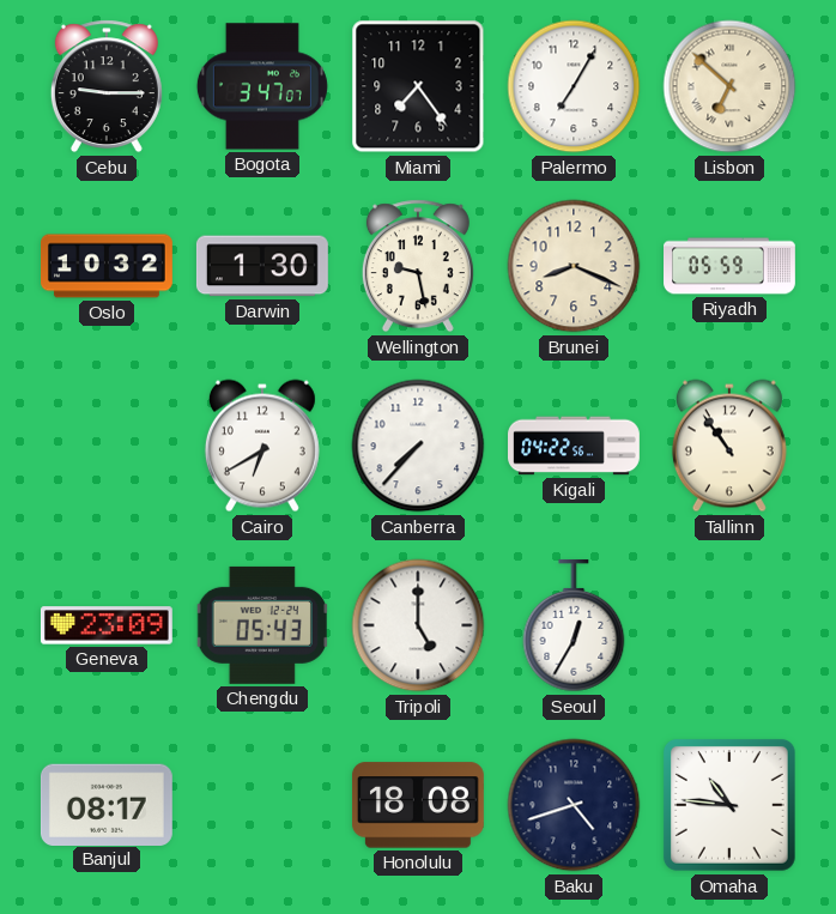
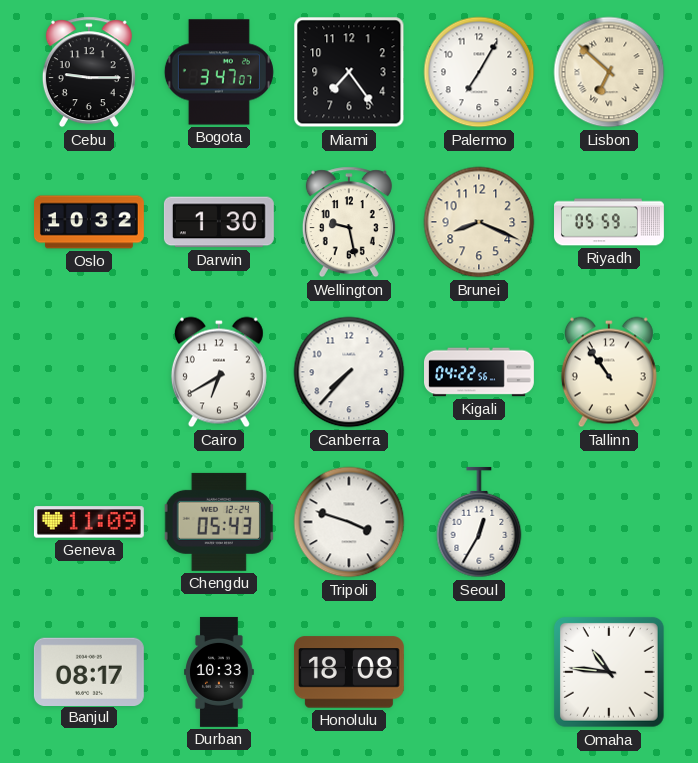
Geneva: 23:09 -> 11:09
Tripoli: 5:00 -> 3:48
Durban: none -> 10:33
Baku: 4:42 -> none
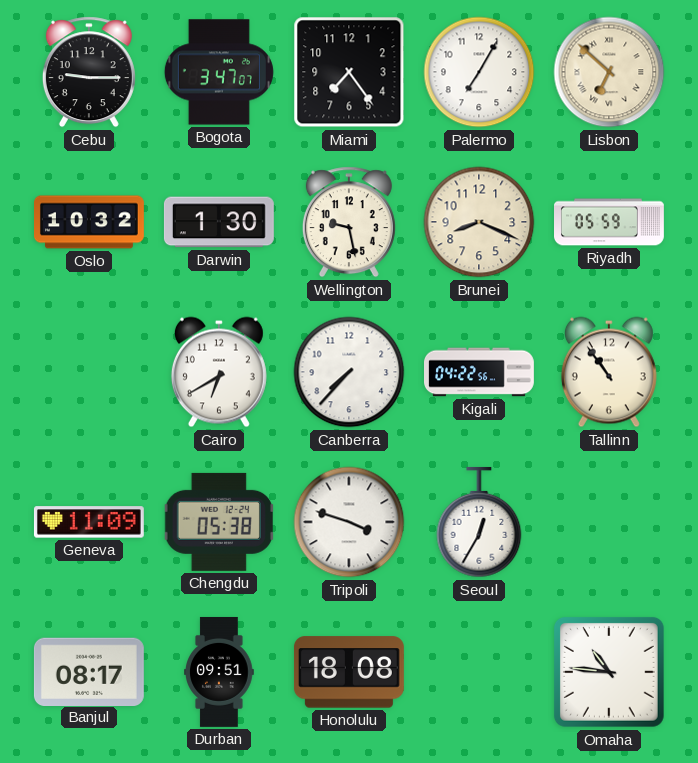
Chengdu: 05:43 -> 05:38
Durban: 10:33 -> 09:51
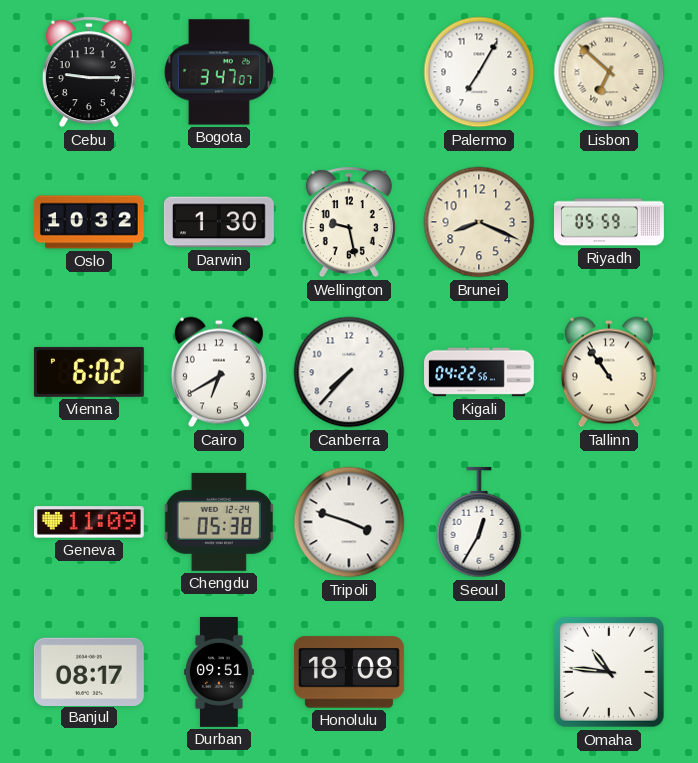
Miami: 7:24 -> none
Vienna: none -> 6:02
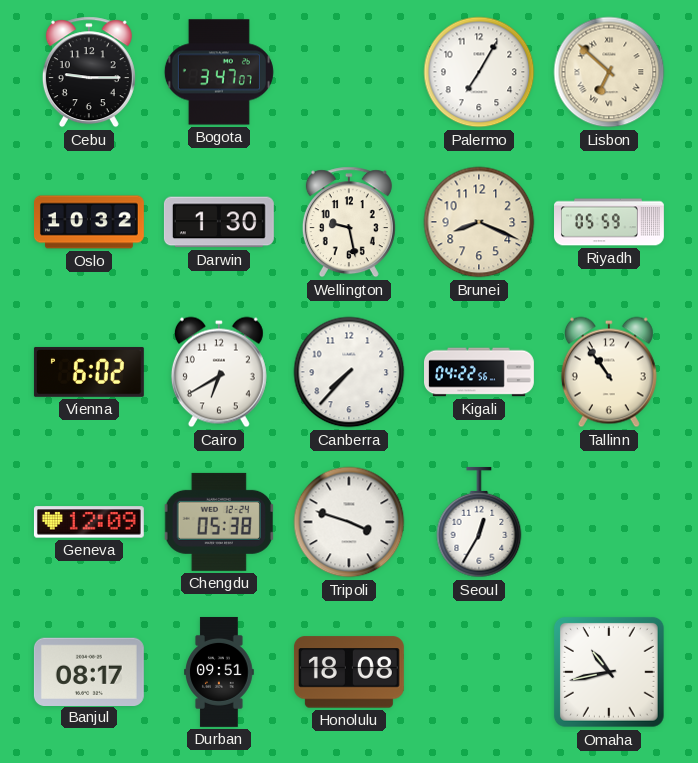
Geneva: 11:09 -> 12:09
Omaha: 10:46 -> 10:43
